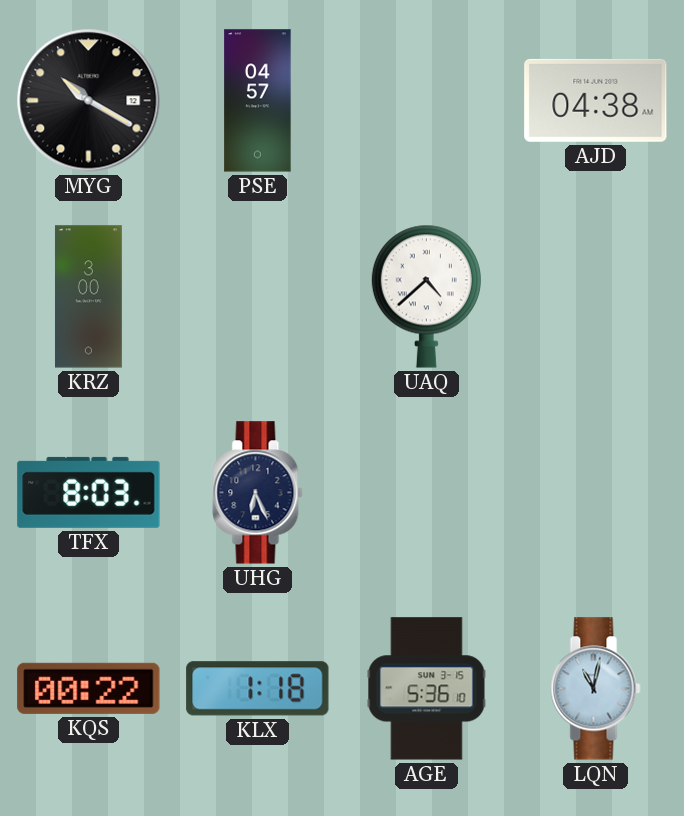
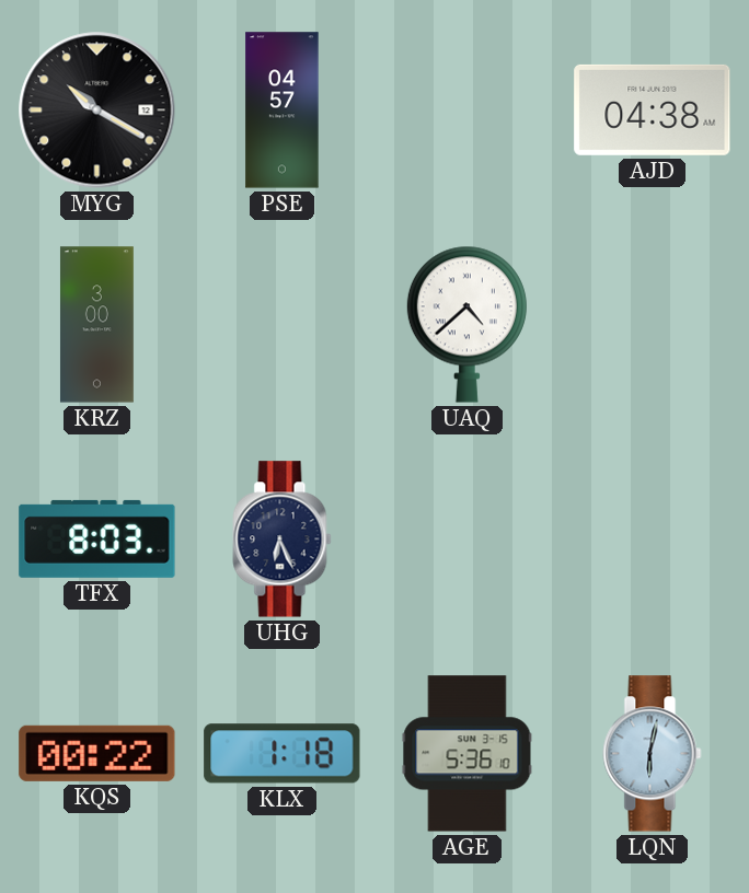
LQN: 11:02 -> 6:02
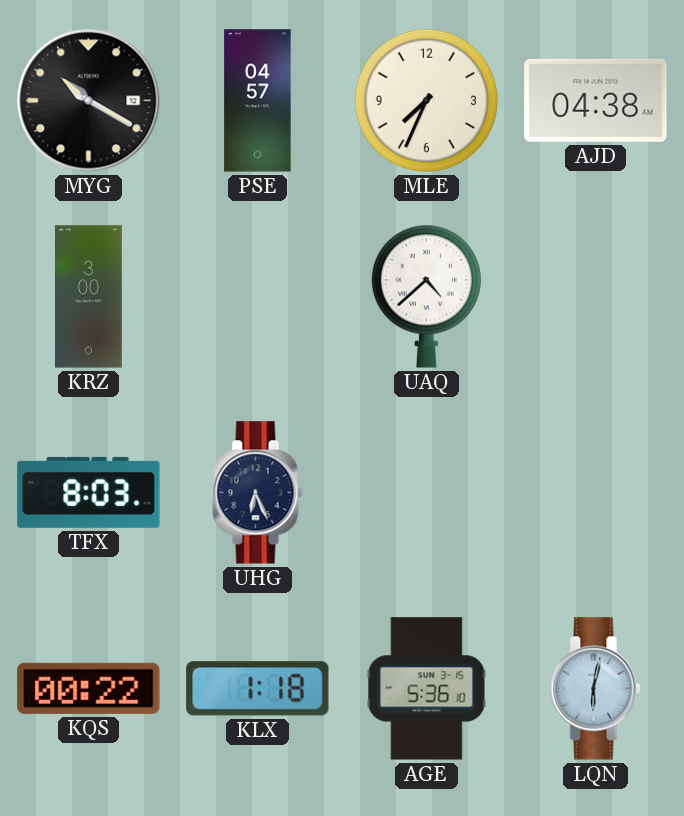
MLE: none -> 7:34
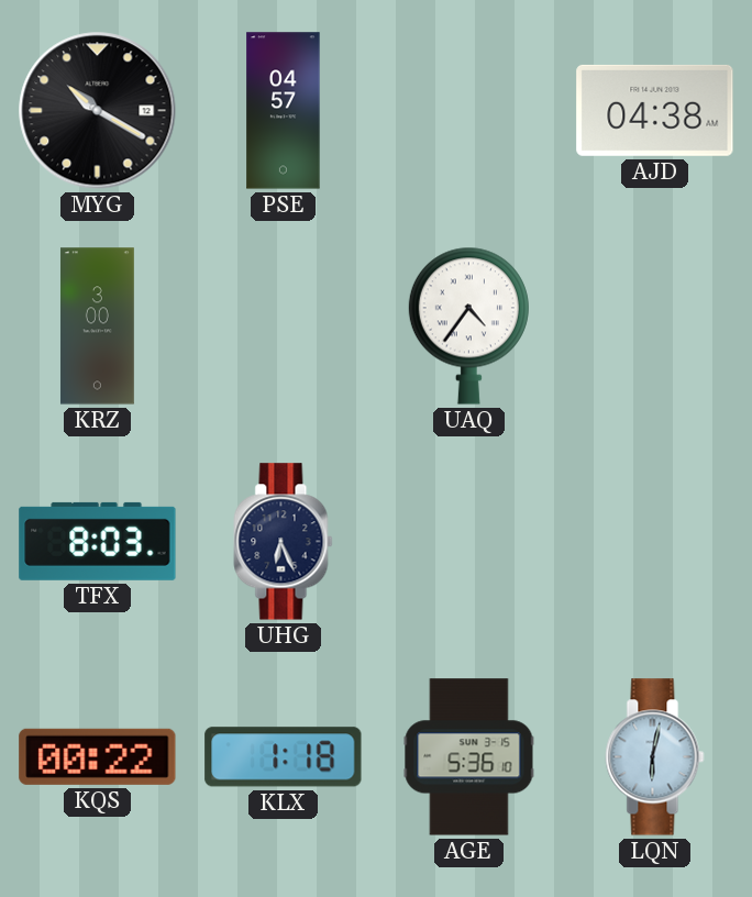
MLE: 7:34 -> none
UAQ: 4:38 -> 4:36
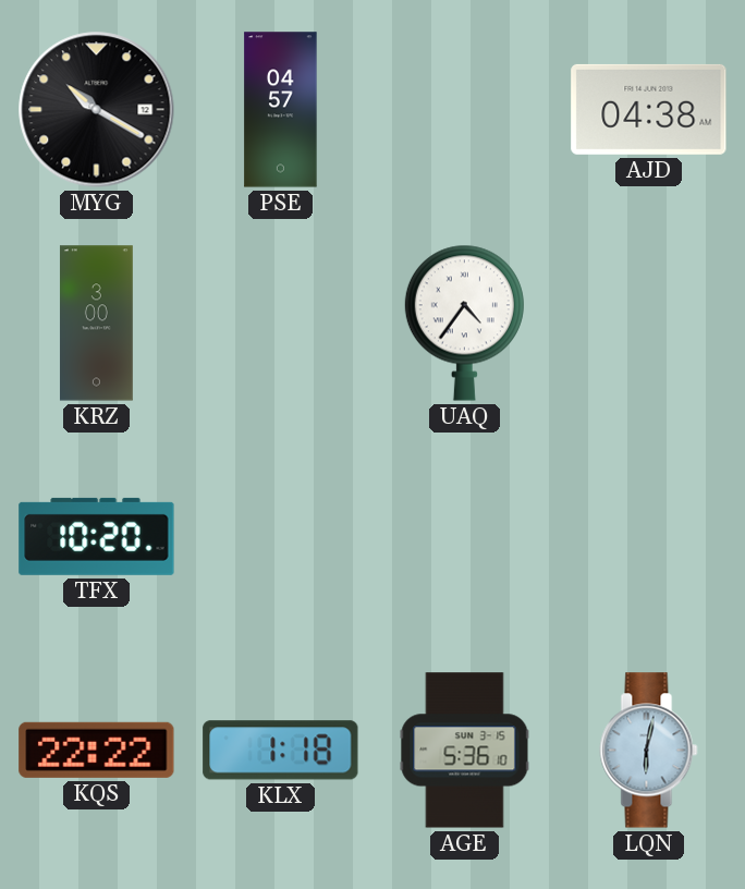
TFX: 8:03 -> 10:20
UHG: 6:26 -> none
KQS: 00:22 -> 22:22
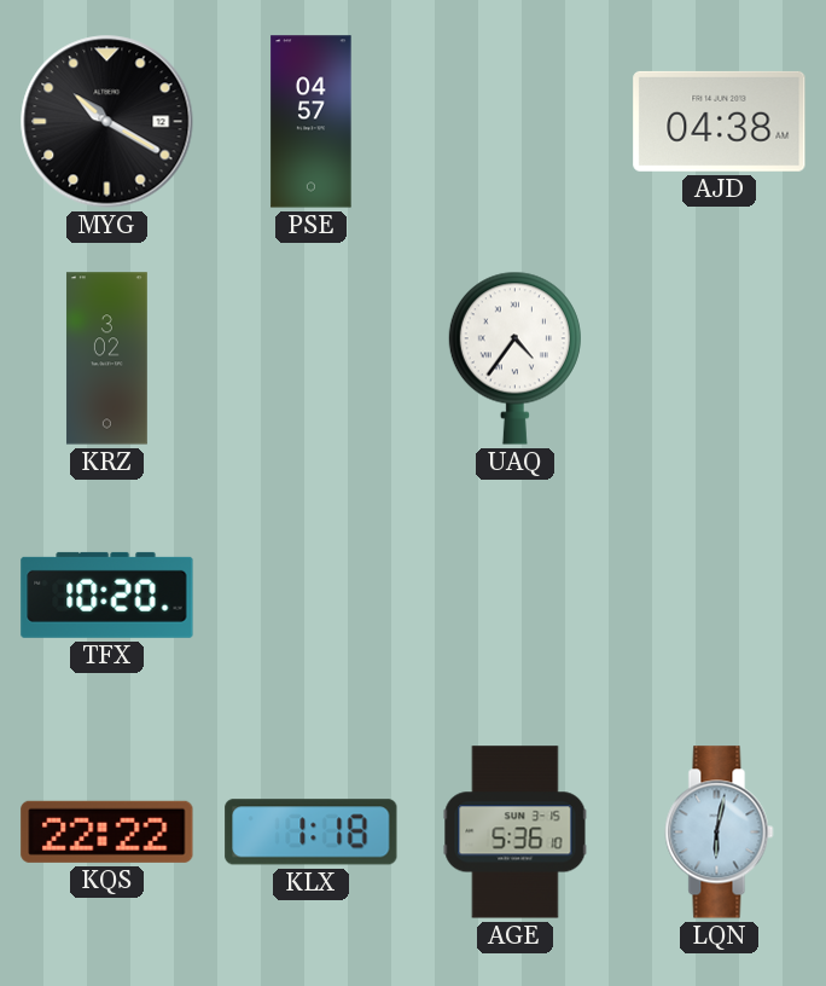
KRZ: 3:00 -> 3:02
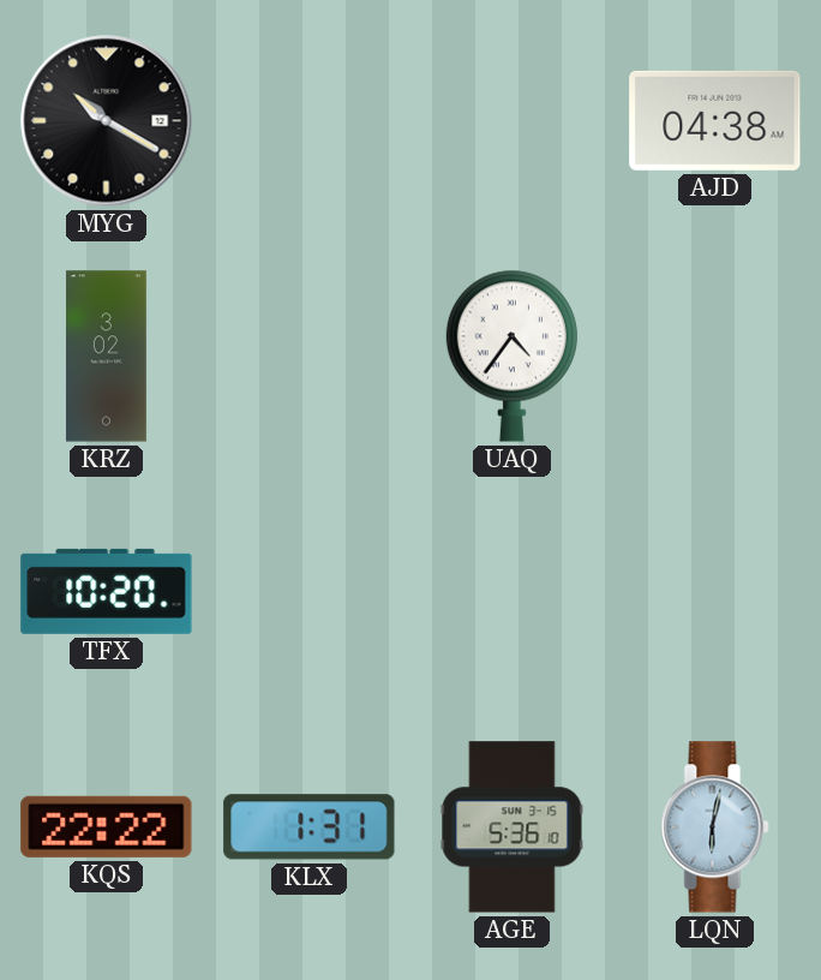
PSE: 04:57 -> none
KLX: 1:18 -> 1:31
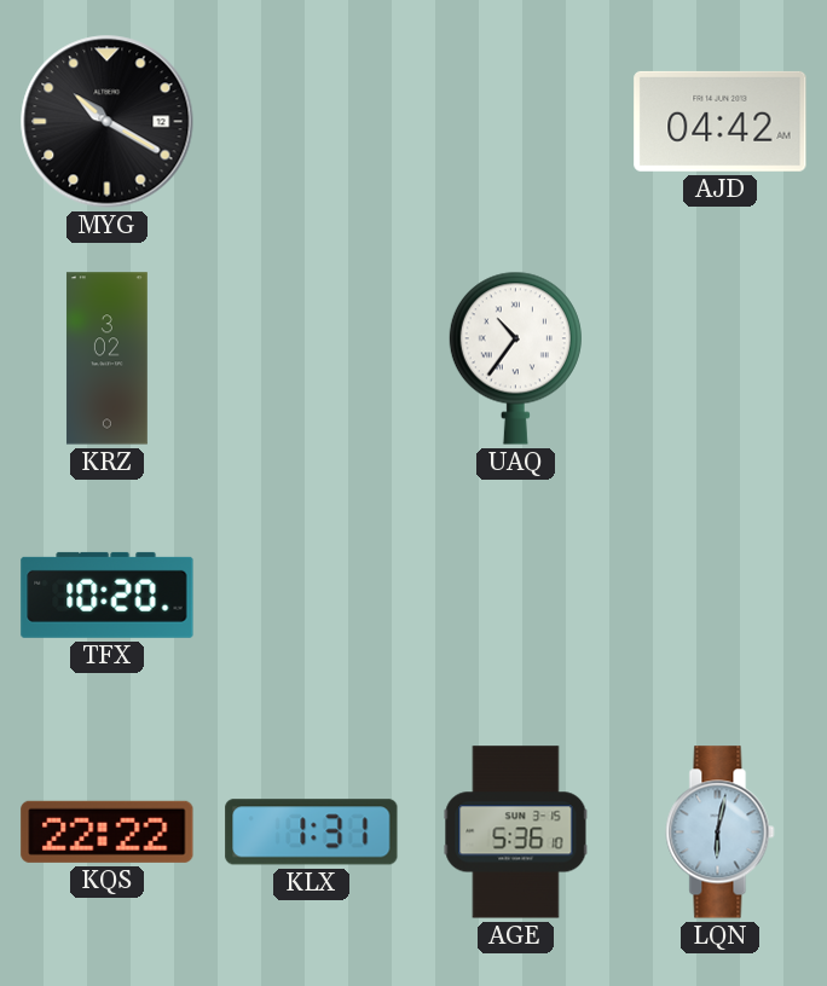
AJD: 04:38 -> 04:42
UAQ: 4:36 -> 10:36
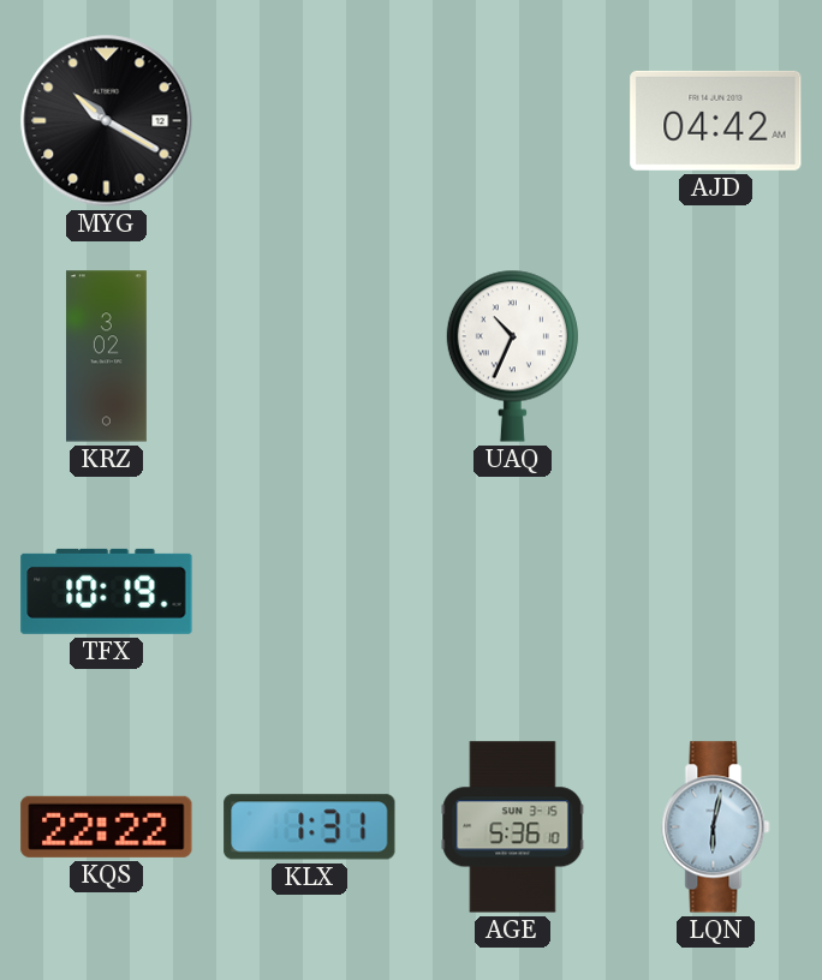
UAQ: 10:36 -> 10:34
TFX: 10:20 -> 10:19
